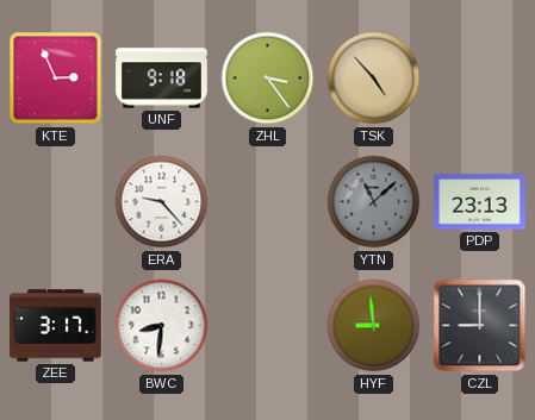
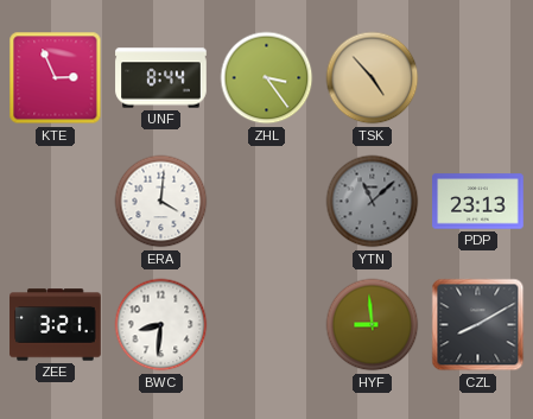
UNF: 9:18 -> 8:44
ERA: 9:23 -> 4:01
ZEE: 3:17 -> 3:21
CZL: 9:00 -> 8:10
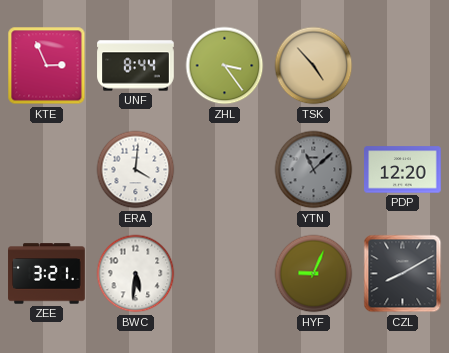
PDP: 23:13 -> 12:20
BWC: 8:31 -> 5:31
HYF: 8:59 -> 9:04
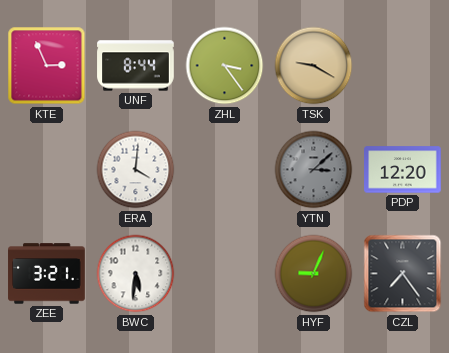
TSK: 4:53 -> 9:20
YTN: 11:08 -> 3:08
CZL: 8:10 -> 7:24
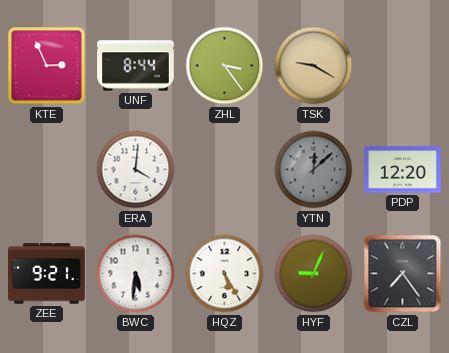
YTN: 3:08 -> 12:08
ZEE: 3:21 -> 9:21
HQZ: none -> 5:25
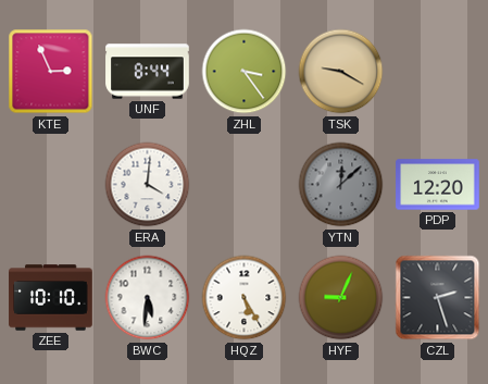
ZEE: 9:21 -> 10:10
CZL: 7:24 -> 2:27
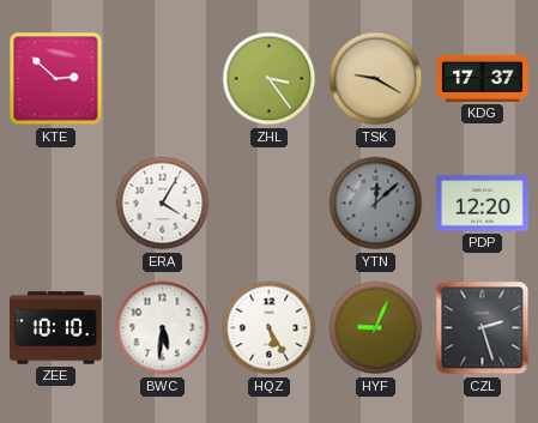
KTE: 2:56 -> 2:52
UNF: 8:44 -> none
KDG: none -> 17:37
ERA: 4:01 -> 4:05
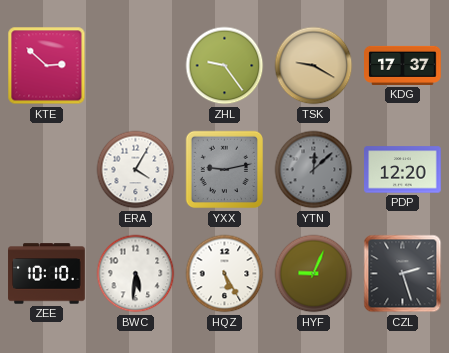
ZHL: 3:24 -> 9:24
YXX: none -> 9:13
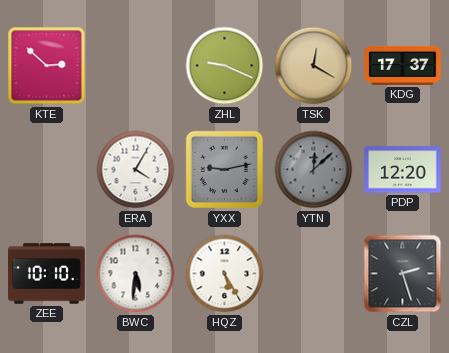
ZHL: 9:24 -> 9:19
TSK: 9:20 -> 12:20
HYF: 9:04 -> none
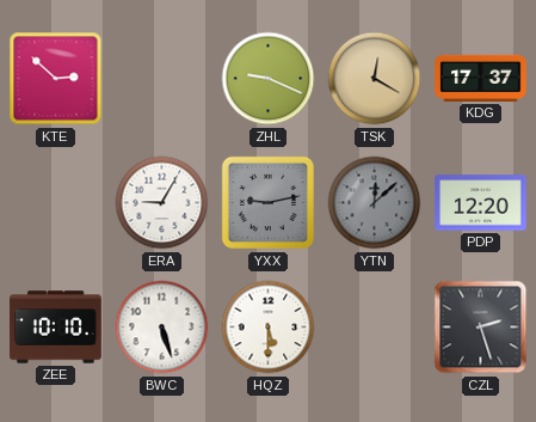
ERA: 4:05 -> 9:05
BWC: 5:31 -> 5:27
HQZ: 5:25 -> 5:30
